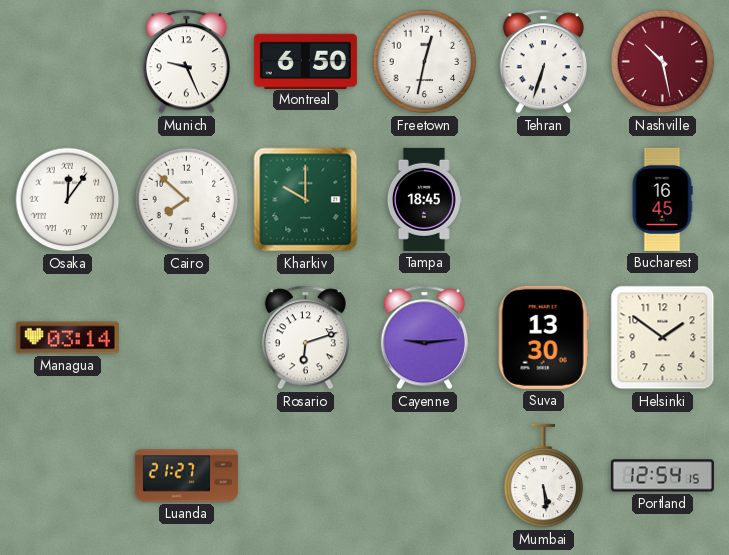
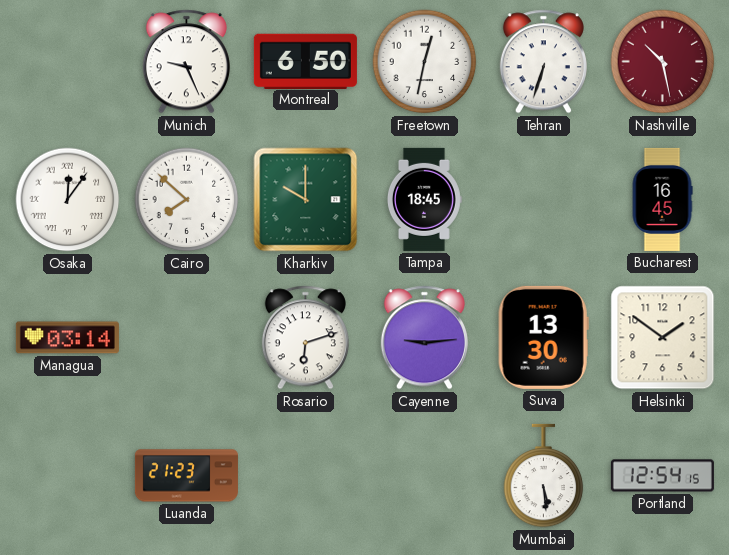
Luanda: 21:27 -> 21:23
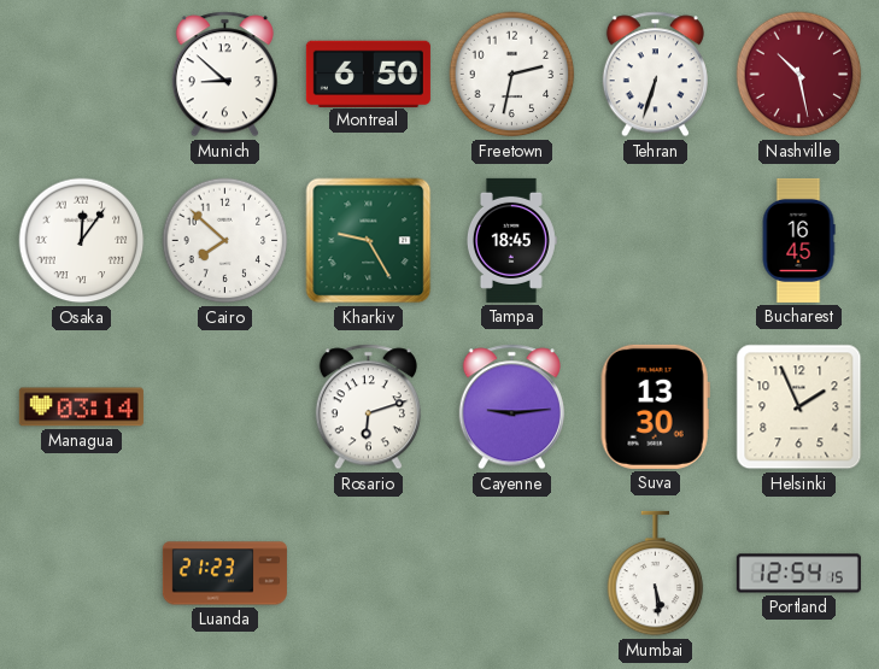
Munich: 9:26 -> 8:52
Freetown: 12:32 -> 2:32
Kharkiv: 10:00 -> 9:25
Helsinki: 1:51 -> 1:56
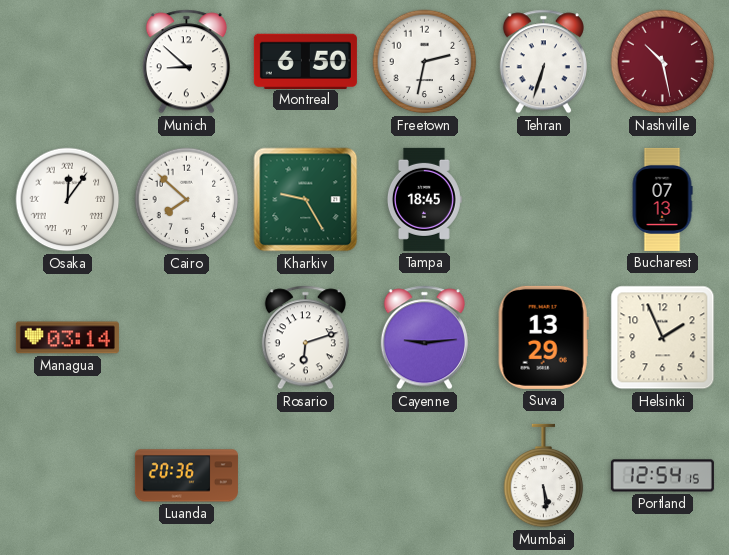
Bucharest: 16:45 -> 07:13
Suva: 13:30 -> 13:29
Luanda: 21:23 -> 20:36
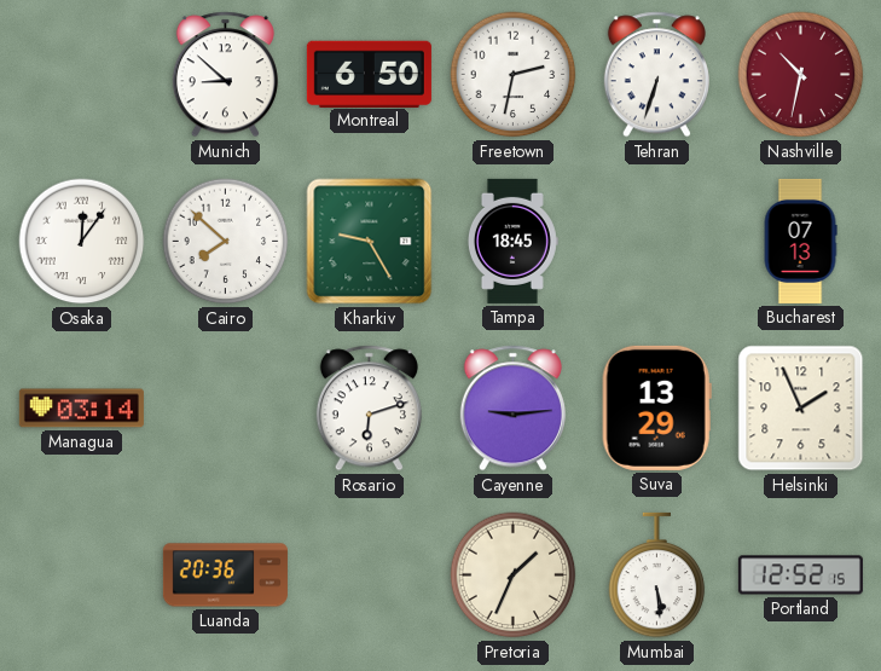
Nashville: 10:28 -> 10:32
Pretoria: none -> 1:34
Portland: 12:54 -> 12:52
